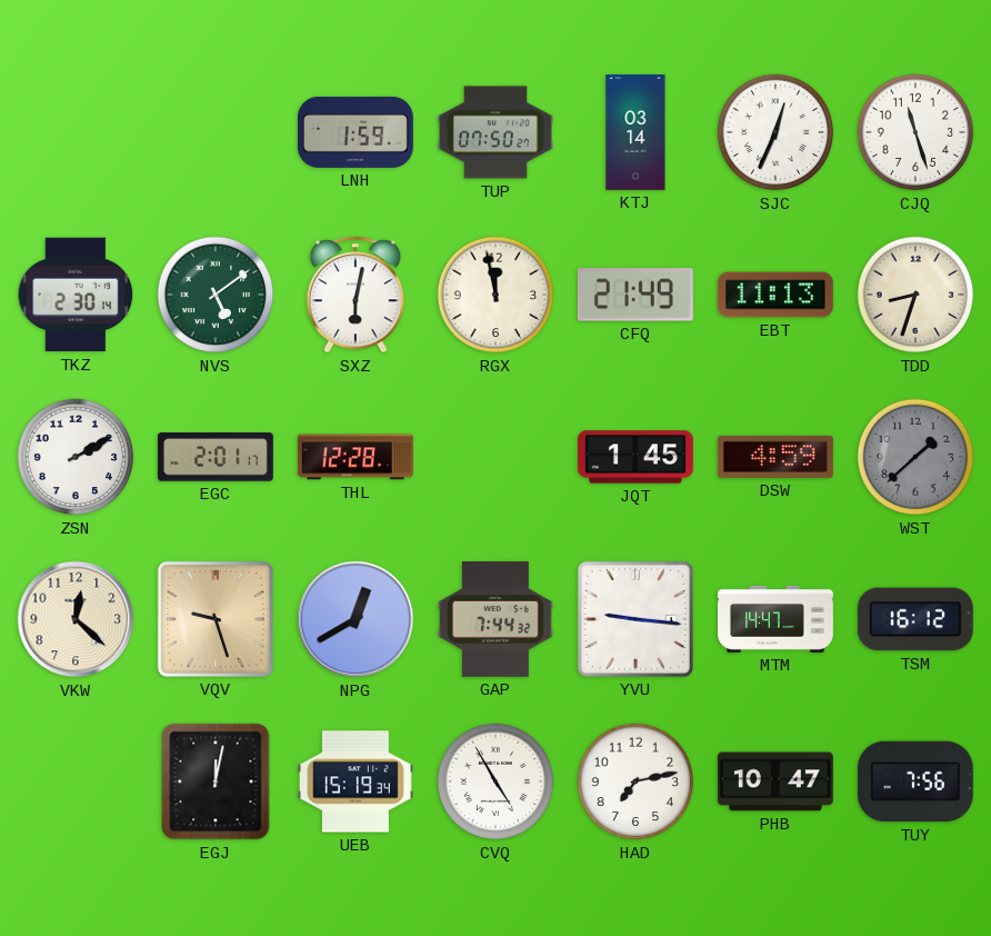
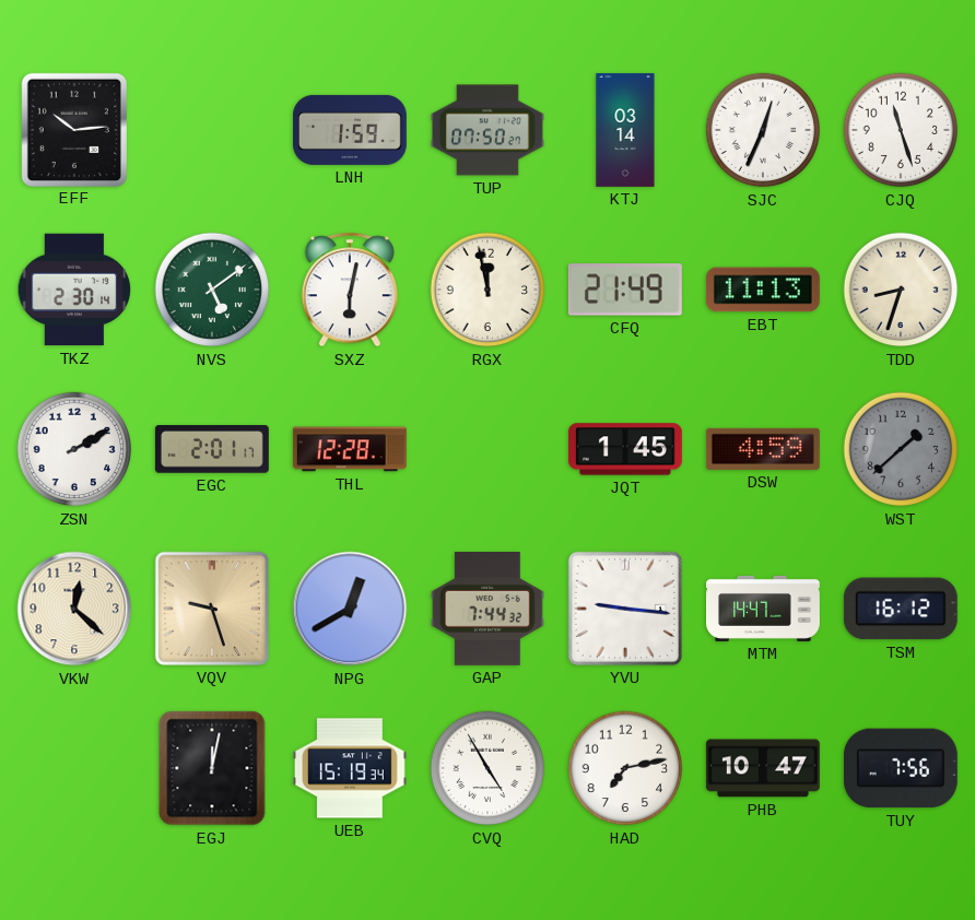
EFF: none -> 10:14
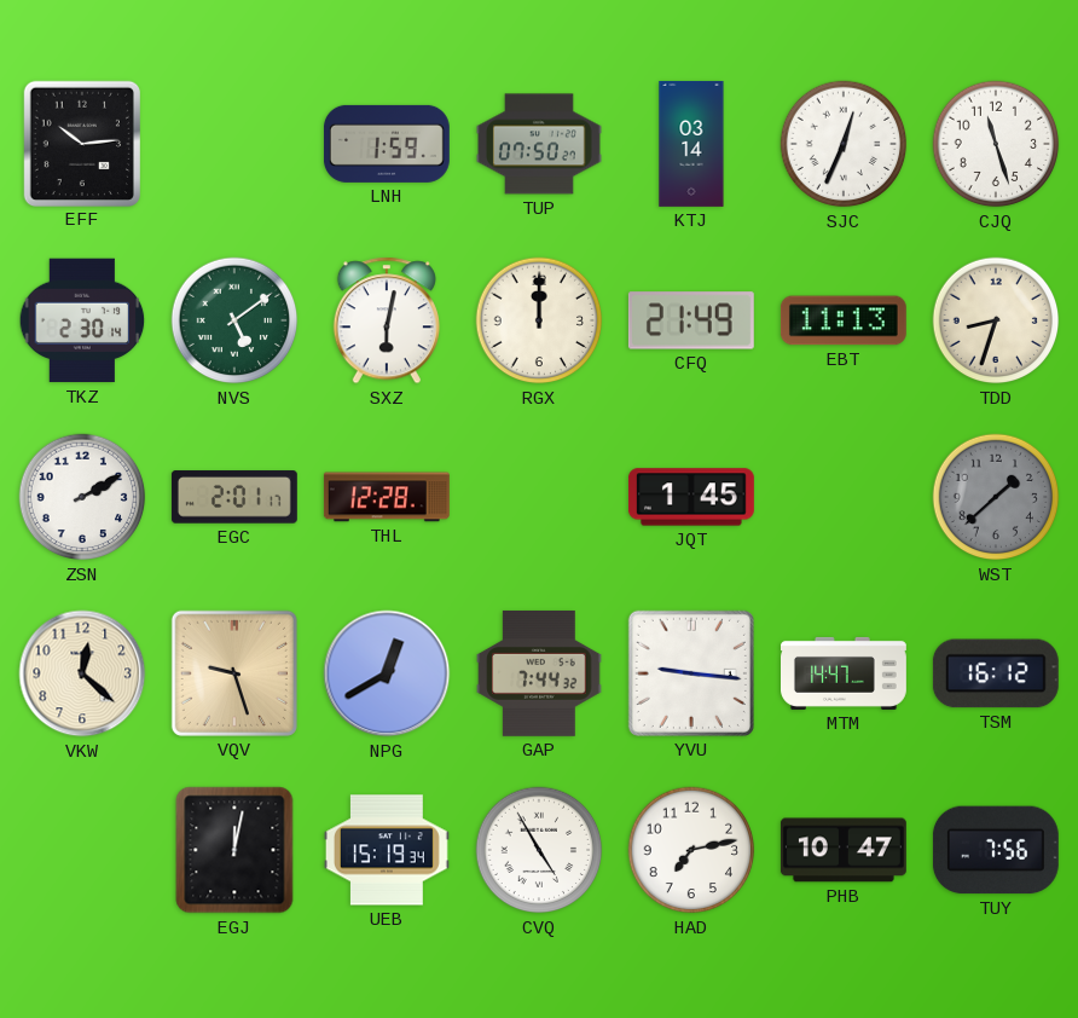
RGX: 11:58 -> 12:00
DSW: 4:59 -> none
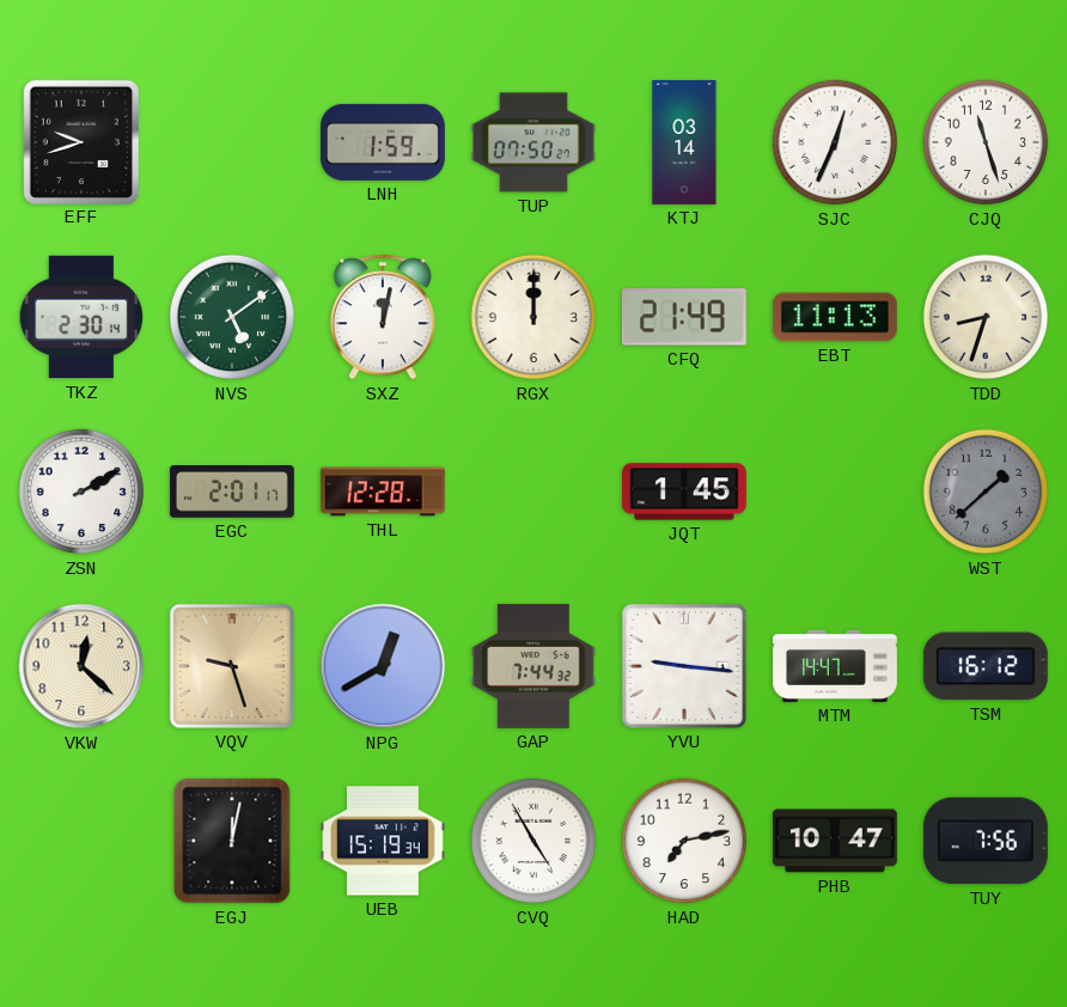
EFF: 10:14 -> 9:42
SXZ: 6:02 -> 12:02
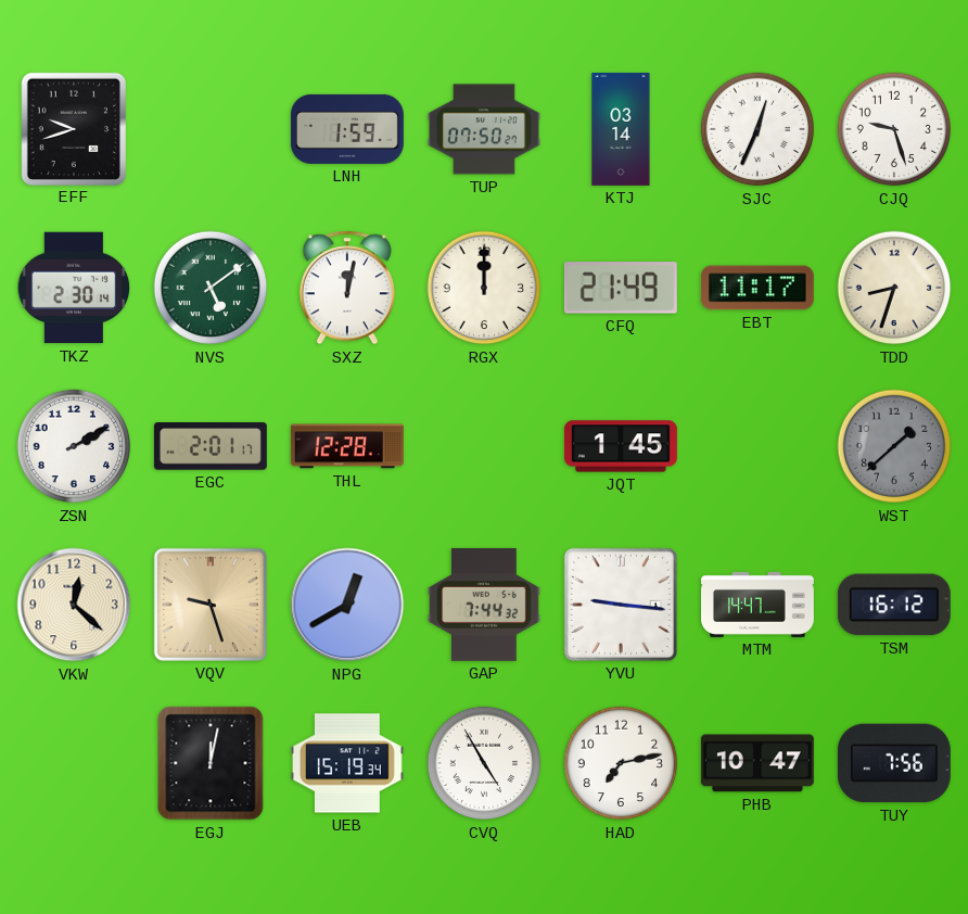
CJQ: 11:27 -> 9:27
EBT: 11:13 -> 11:17
